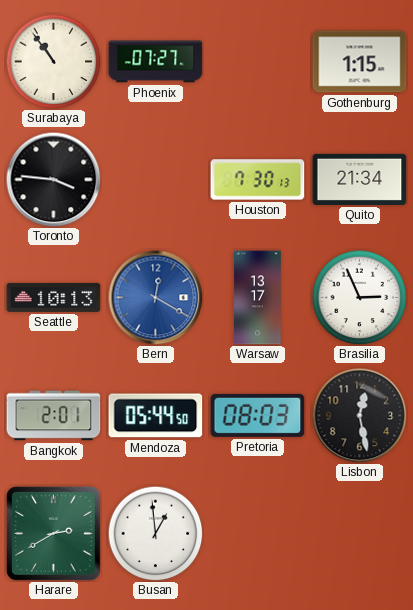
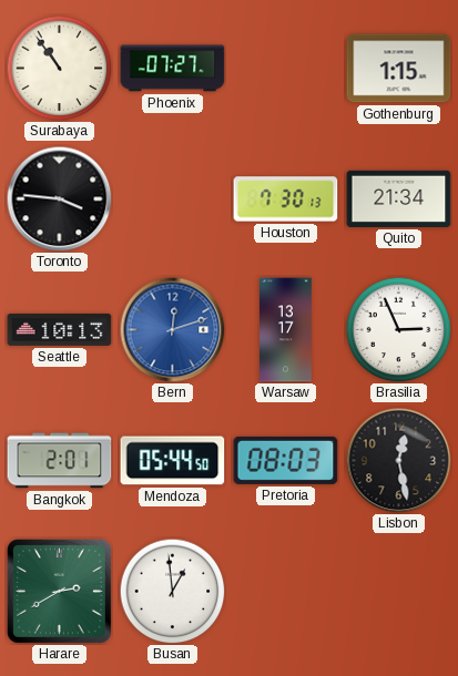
Bern: 12:20 -> 12:12
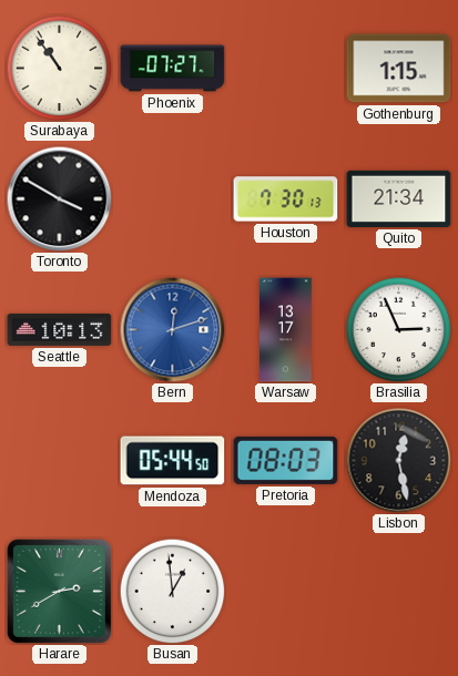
Toronto: 3:46 -> 3:50
Bangkok: 2:01 -> none
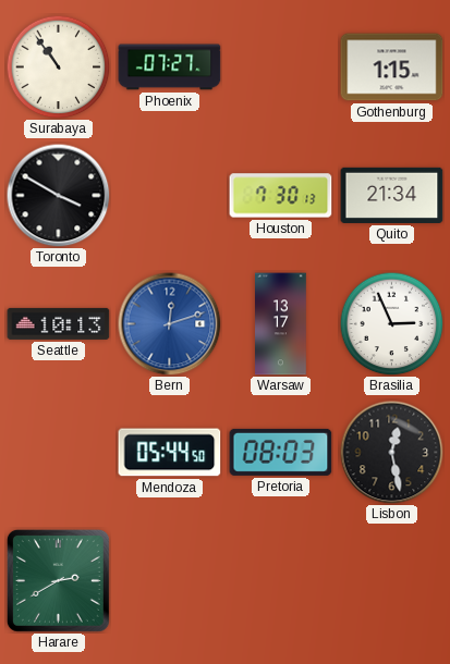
Busan: 12:59 -> none
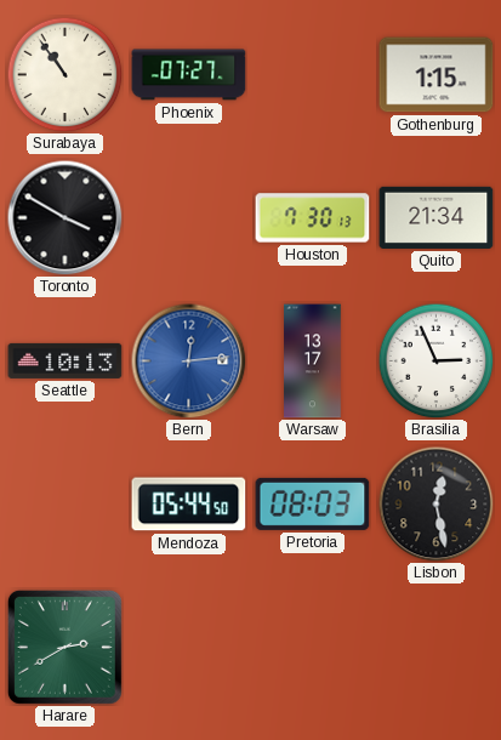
Bern: 12:12 -> 12:14
